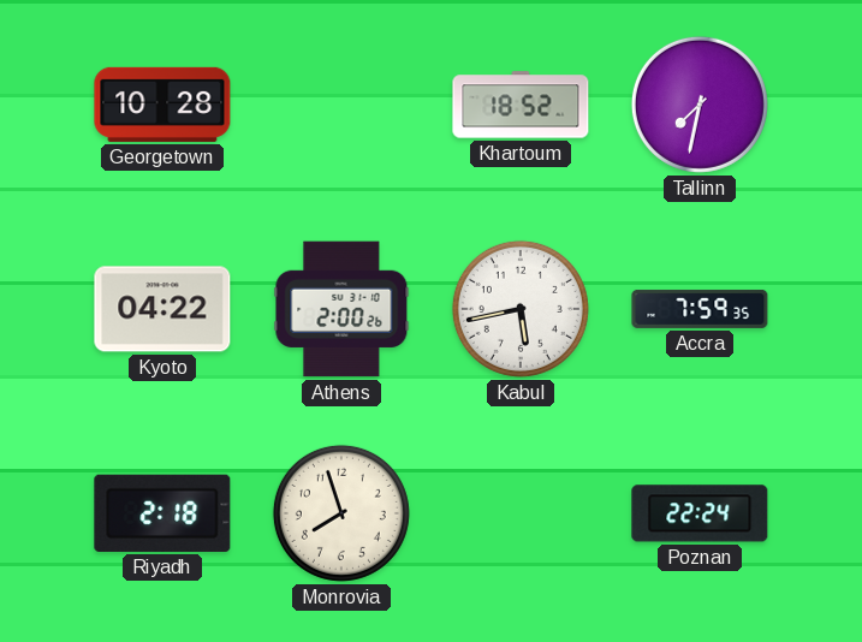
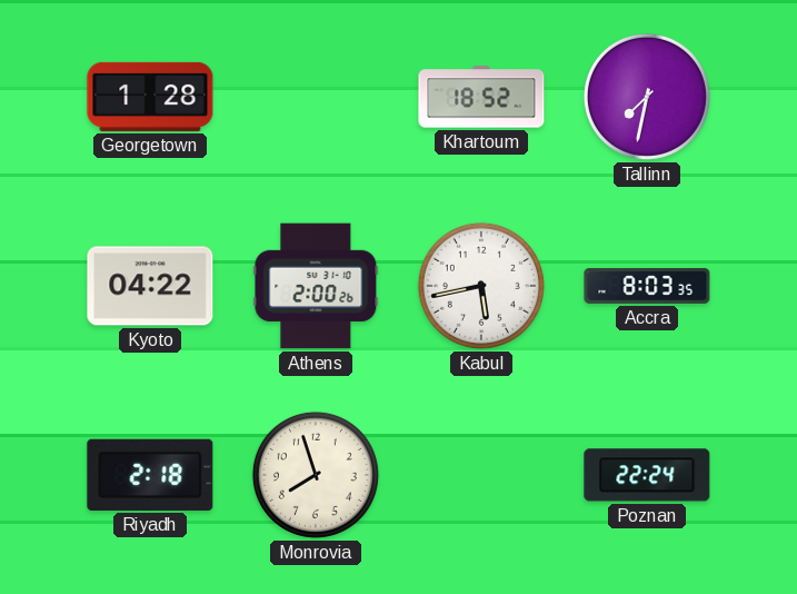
Georgetown: 10:28 -> 1:28
Accra: 7:59 -> 8:03
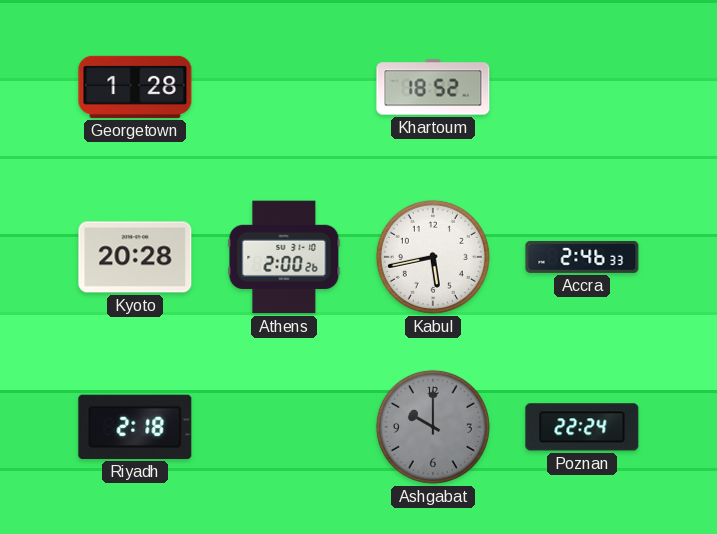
Tallinn: 7:32 -> none
Kyoto: 04:22 -> 20:28
Accra: 8:03 -> 2:46
Monrovia: 7:57 -> none
Ashgabat: none -> 10:00
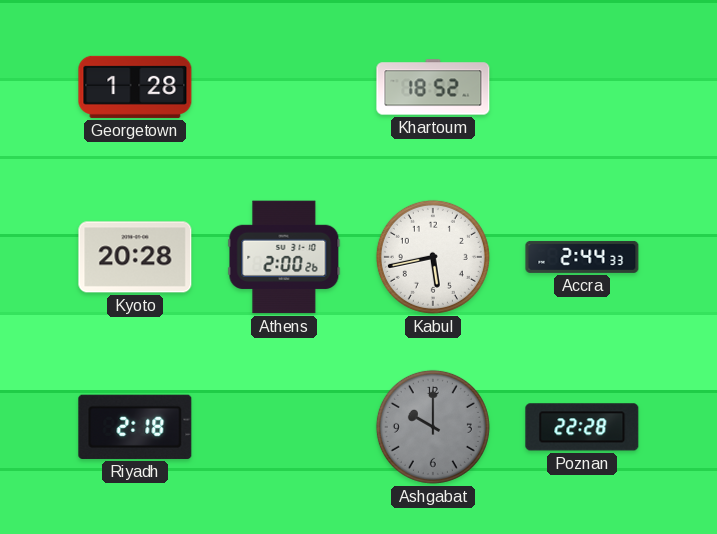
Accra: 2:46 -> 2:44
Poznan: 22:24 -> 22:28
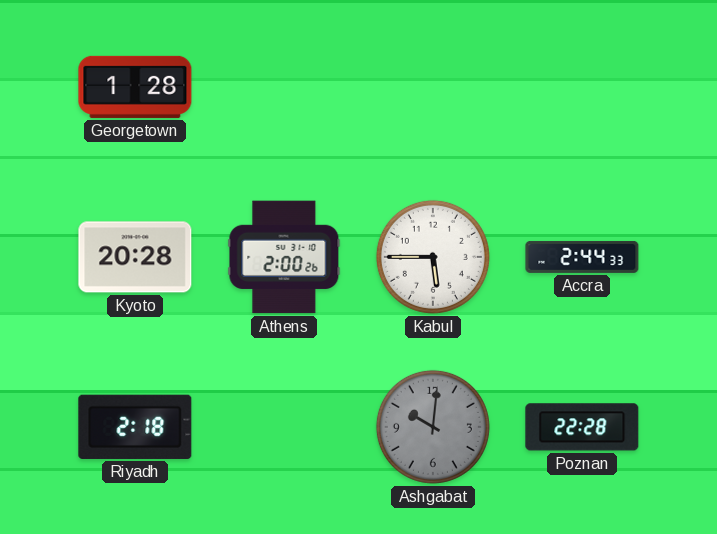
Khartoum: 18:52 -> none
Kabul: 5:43 -> 5:45
Ashgabat: 10:00 -> 10:01
